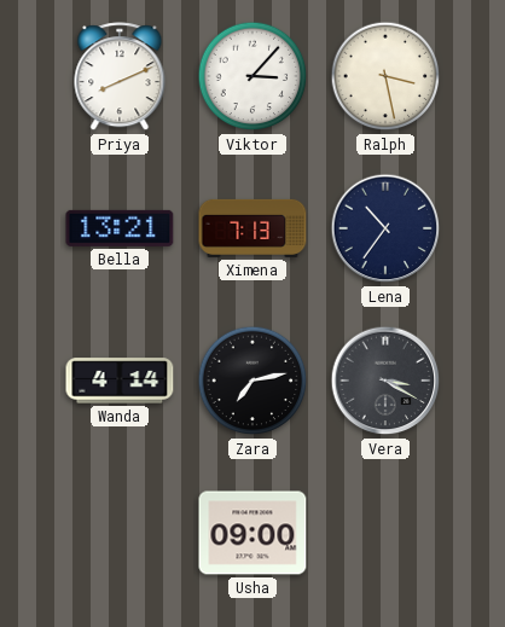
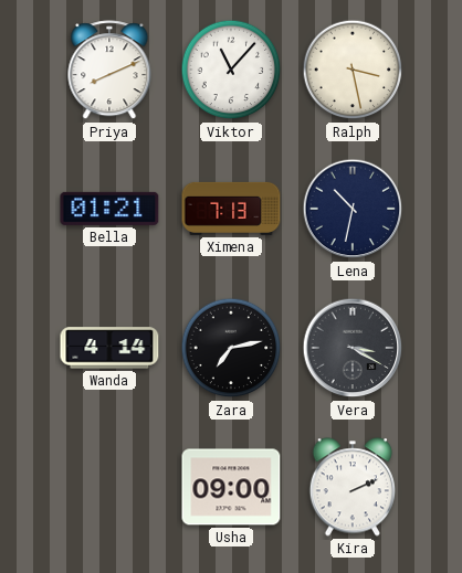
Viktor: 3:07 -> 11:07
Bella: 13:21 -> 01:21
Lena: 10:36 -> 10:32
Kira: none -> 2:11
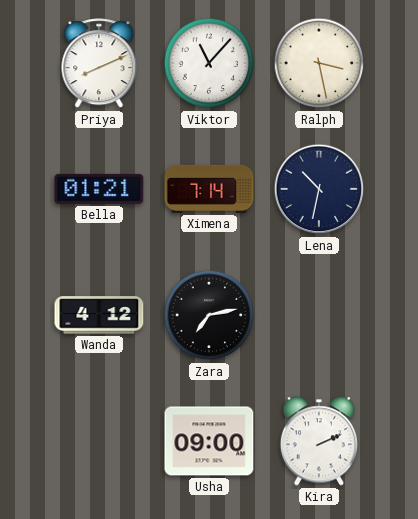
Ximena: 7:13 -> 7:14
Wanda: 4:14 -> 4:12
Vera: 3:20 -> none
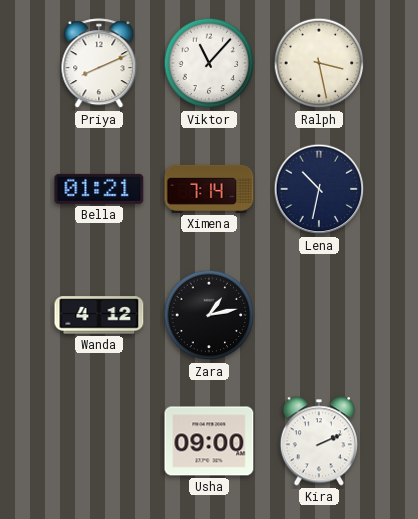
Zara: 7:13 -> 1:13
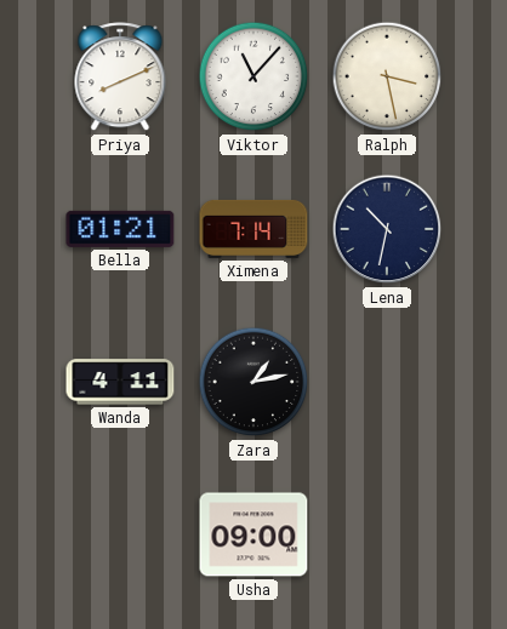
Wanda: 4:12 -> 4:11
Kira: 2:11 -> none
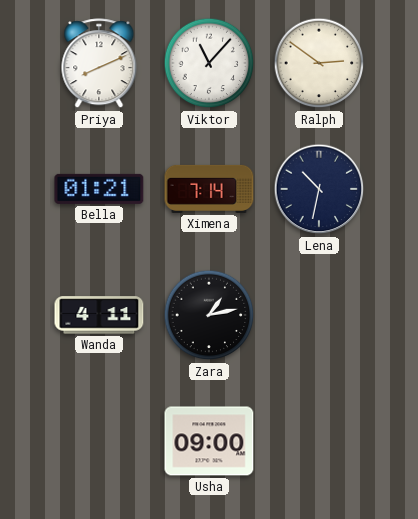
Ralph: 3:28 -> 2:51
